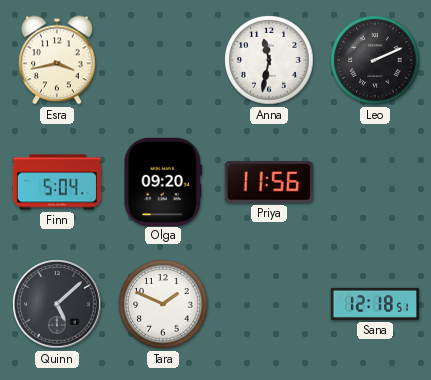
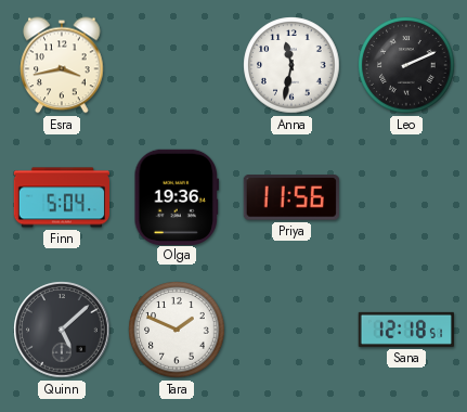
Olga: 09:20 -> 19:36
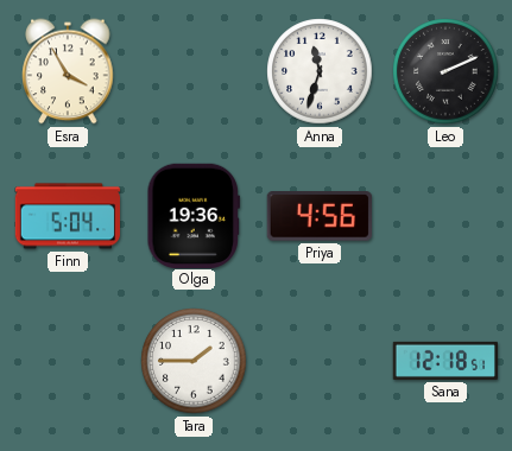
Esra: 3:43 -> 3:55
Anna: 11:32 -> 11:33
Priya: 11:56 -> 4:56
Quinn: 5:08 -> none
Tara: 1:49 -> 1:45
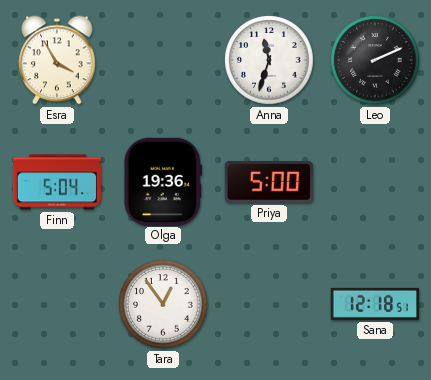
Priya: 4:56 -> 5:00
Tara: 1:45 -> 12:54
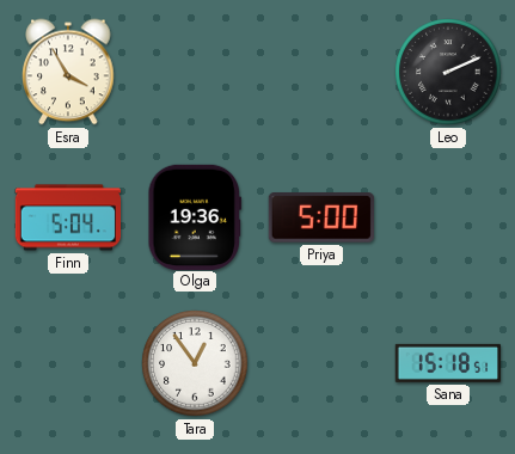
Anna: 11:33 -> none
Sana: 12:18 -> 15:18
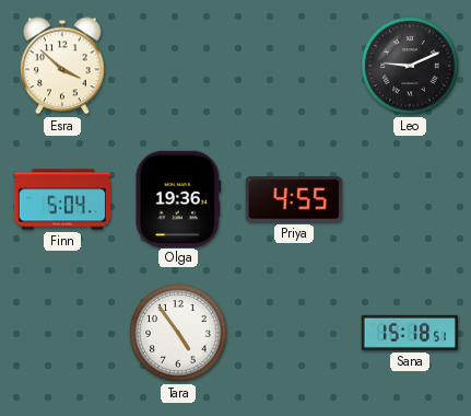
Esra: 3:55 -> 3:52
Leo: 2:11 -> 9:11
Priya: 5:00 -> 4:55
Tara: 12:54 -> 4:54
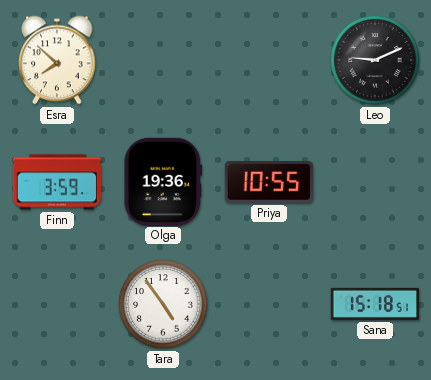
Esra: 3:52 -> 7:52
Finn: 5:04 -> 3:59
Priya: 4:55 -> 10:55
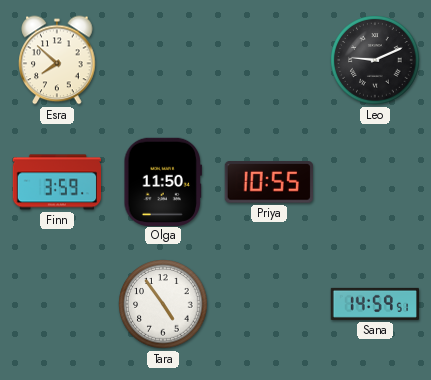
Olga: 19:36 -> 11:50
Sana: 15:18 -> 14:59
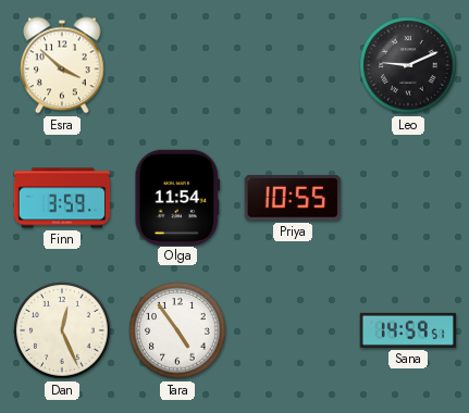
Esra: 7:52 -> 3:52
Olga: 11:50 -> 11:54
Dan: none -> 12:26
